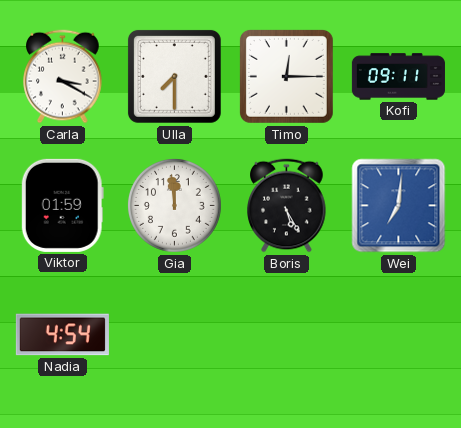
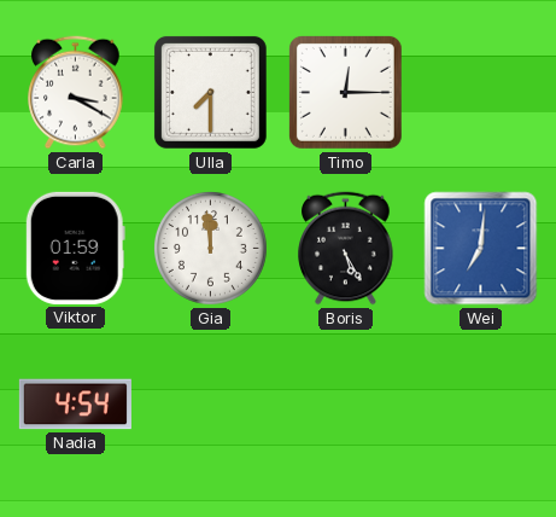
Kofi: 09:11 -> none
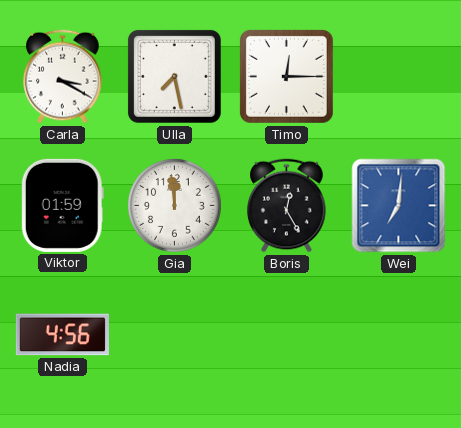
Ulla: 7:30 -> 7:28
Boris: 5:25 -> 12:25
Nadia: 4:54 -> 4:56
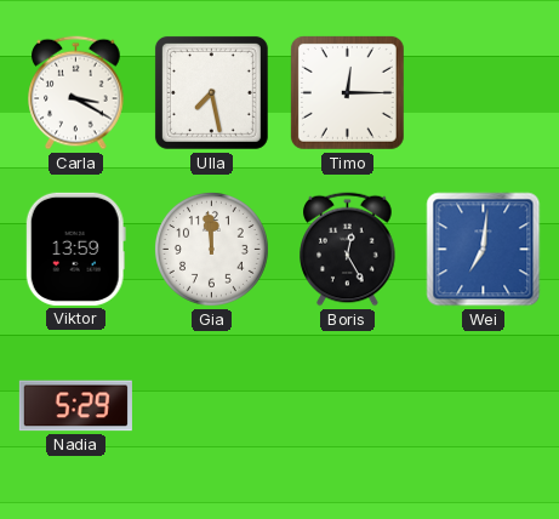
Viktor: 01:59 -> 13:59
Nadia: 4:56 -> 5:29
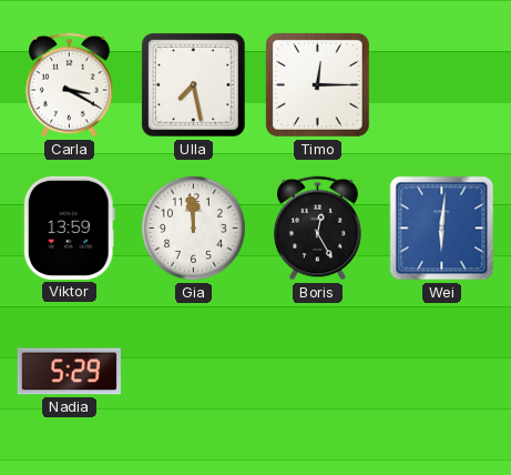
Wei: 7:01 -> 6:01
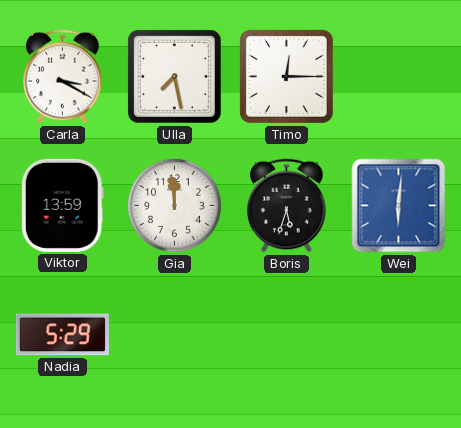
Boris: 12:25 -> 5:33
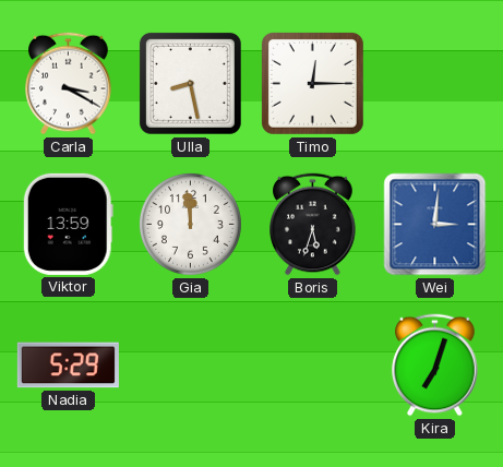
Ulla: 7:28 -> 8:28
Wei: 6:01 -> 3:01
Kira: none -> 7:03
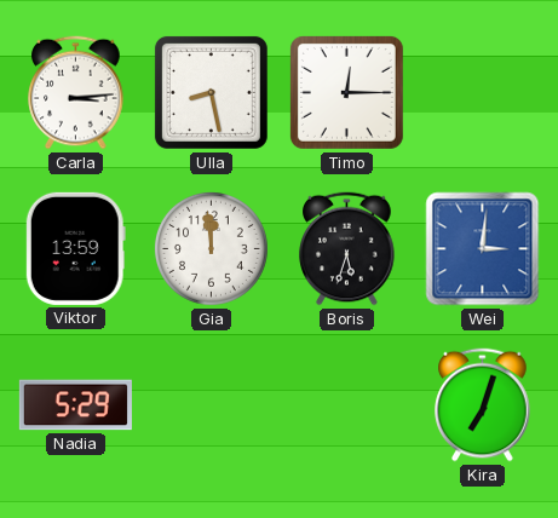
Carla: 3:20 -> 3:14
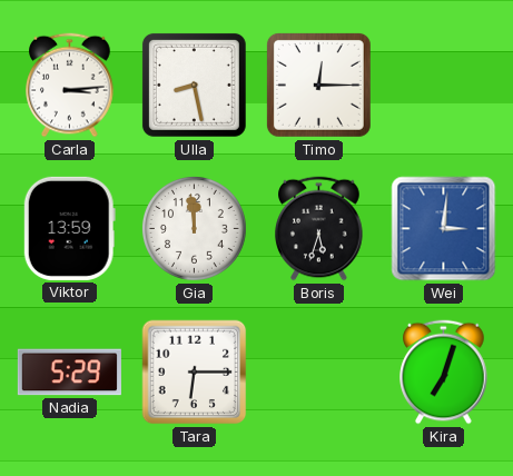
Tara: none -> 6:15
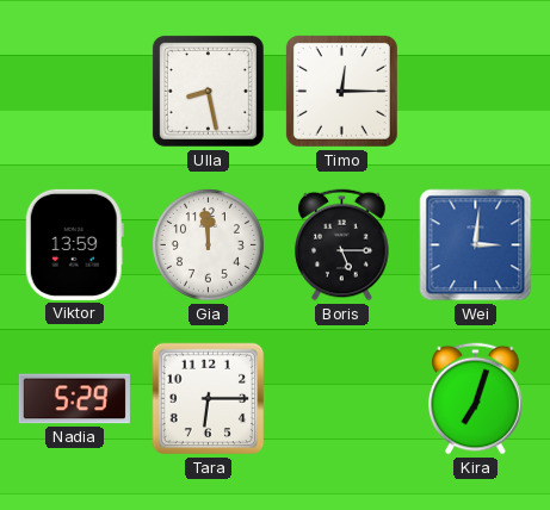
Carla: 3:14 -> none
Boris: 5:33 -> 5:15
